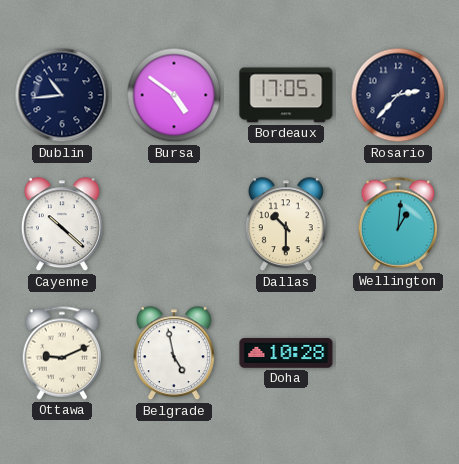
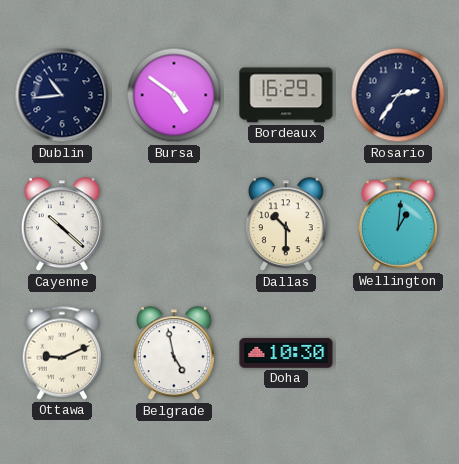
Bordeaux: 17:05 -> 16:29
Rosario: 2:37 -> 2:36
Doha: 10:28 -> 10:30
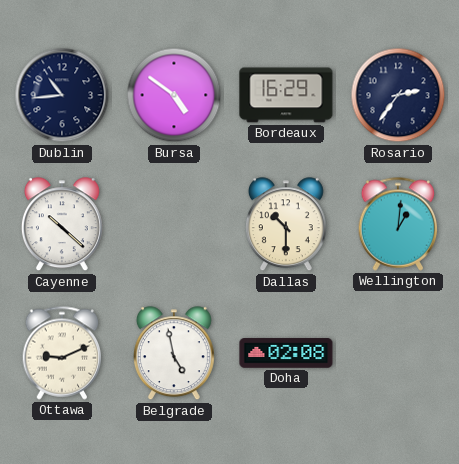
Doha: 10:30 -> 02:08
